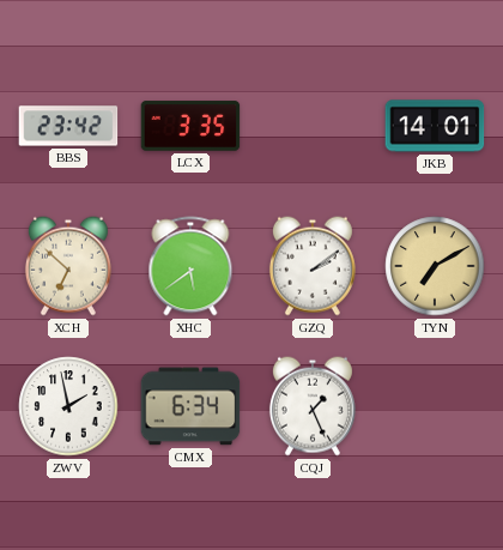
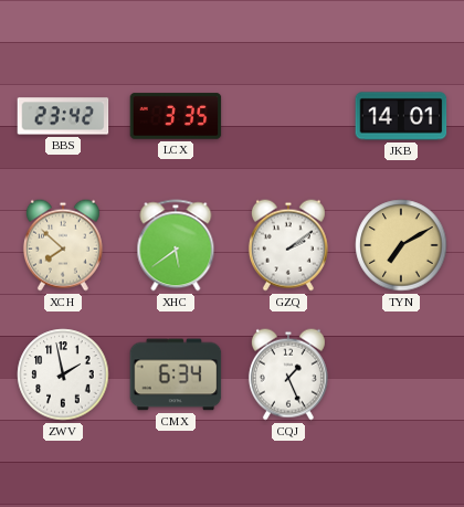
XCH: 6:52 -> 7:52
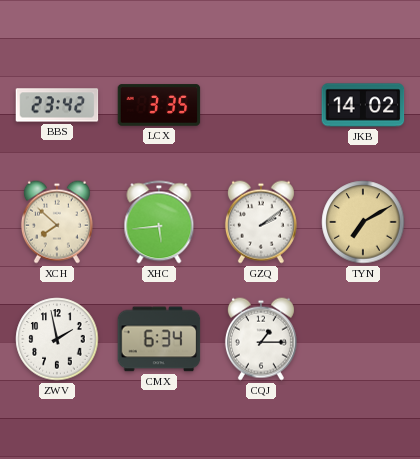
JKB: 14:01 -> 14:02
XHC: 5:39 -> 5:44
CQJ: 1:26 -> 1:15
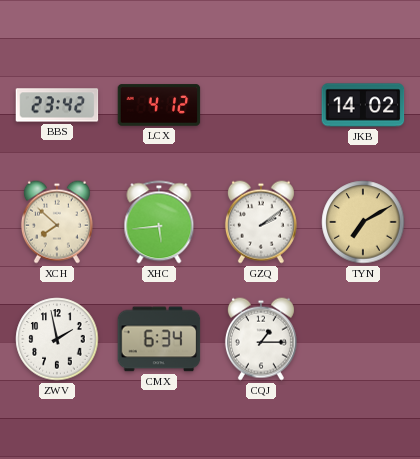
LCX: 3:35 -> 4:12
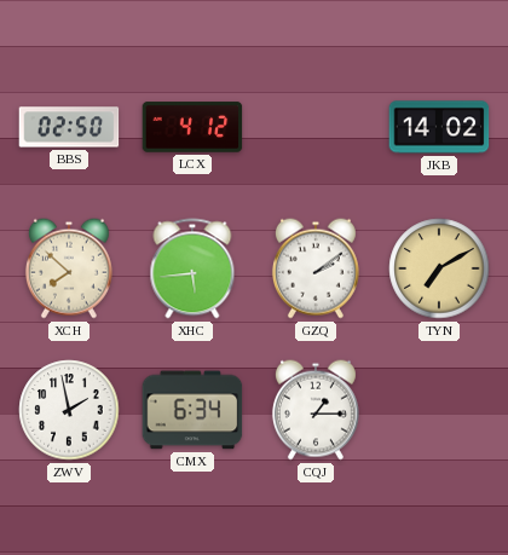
BBS: 23:42 -> 02:50
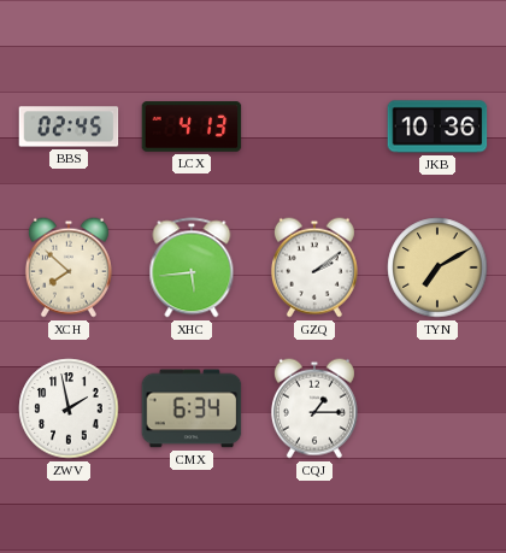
BBS: 02:50 -> 02:45
LCX: 4:12 -> 4:13
JKB: 14:02 -> 10:36
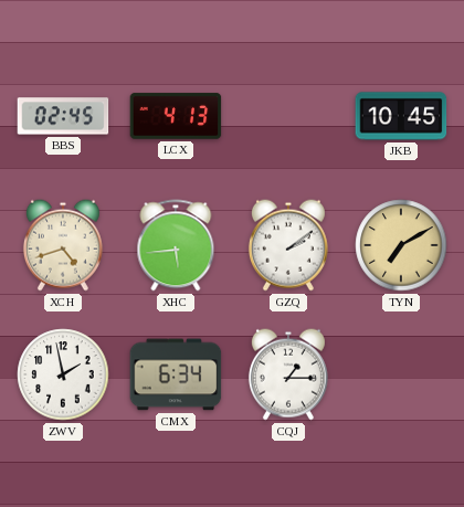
JKB: 10:36 -> 10:45
XCH: 7:52 -> 4:42
